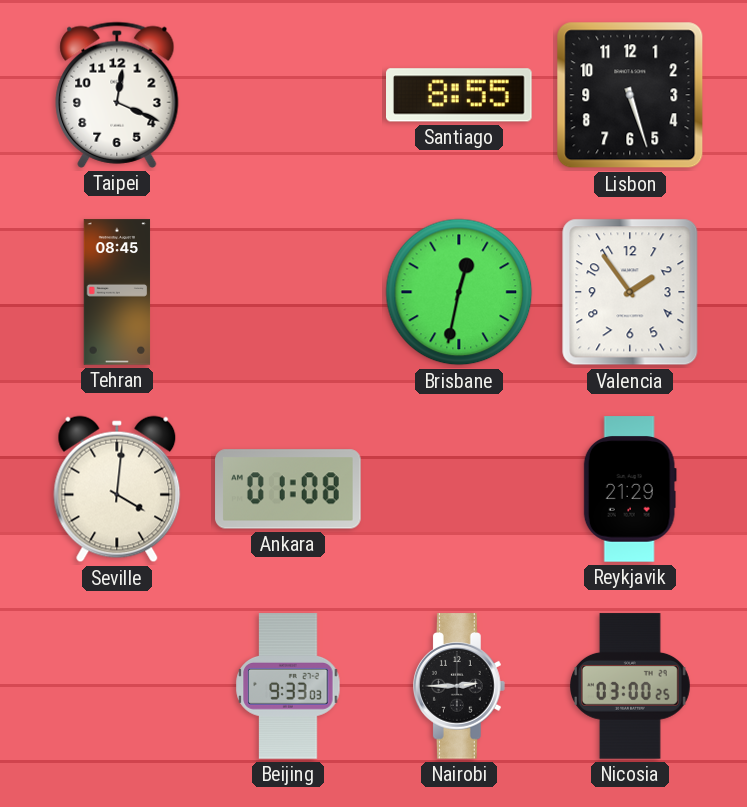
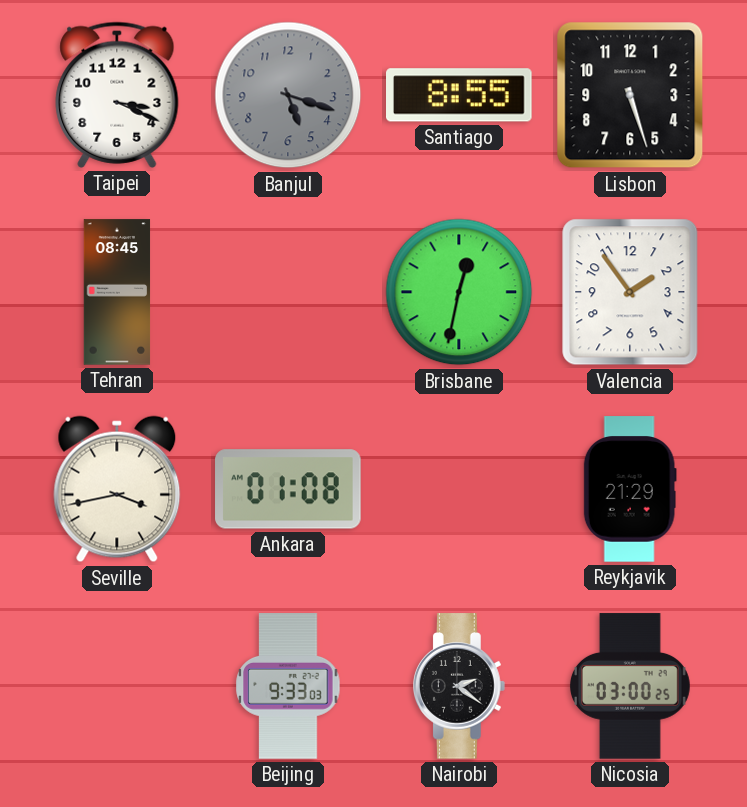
Taipei: 12:19 -> 3:19
Banjul: none -> 5:18
Seville: 4:01 -> 3:43
Nairobi: 2:45 -> 2:21
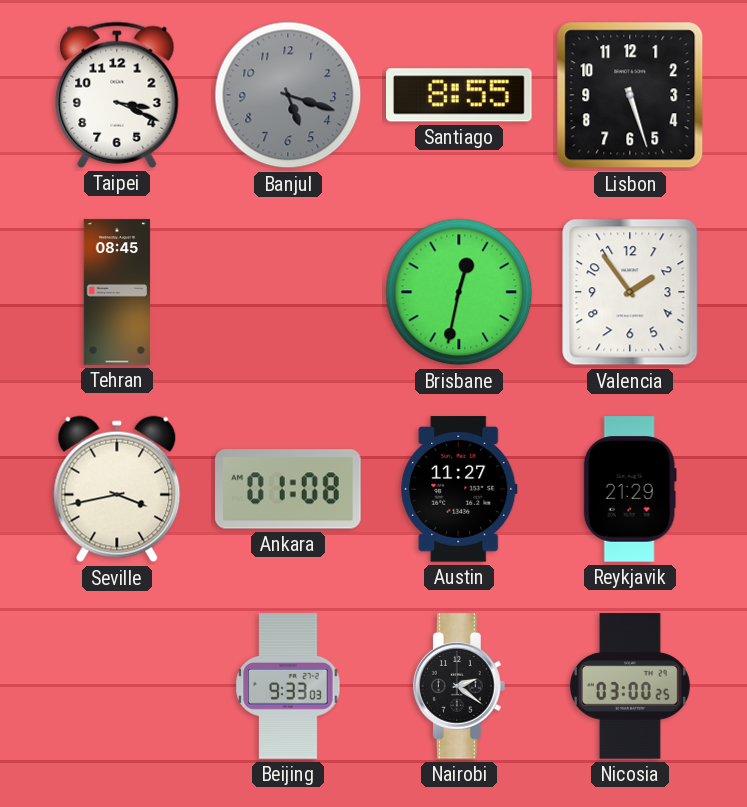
Austin: none -> 11:27
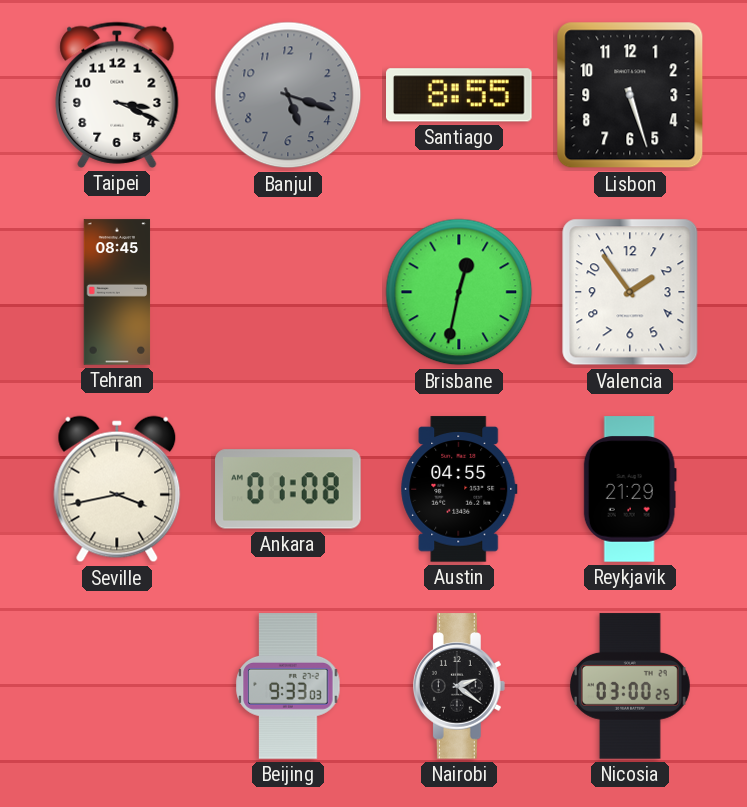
Austin: 11:27 -> 04:55
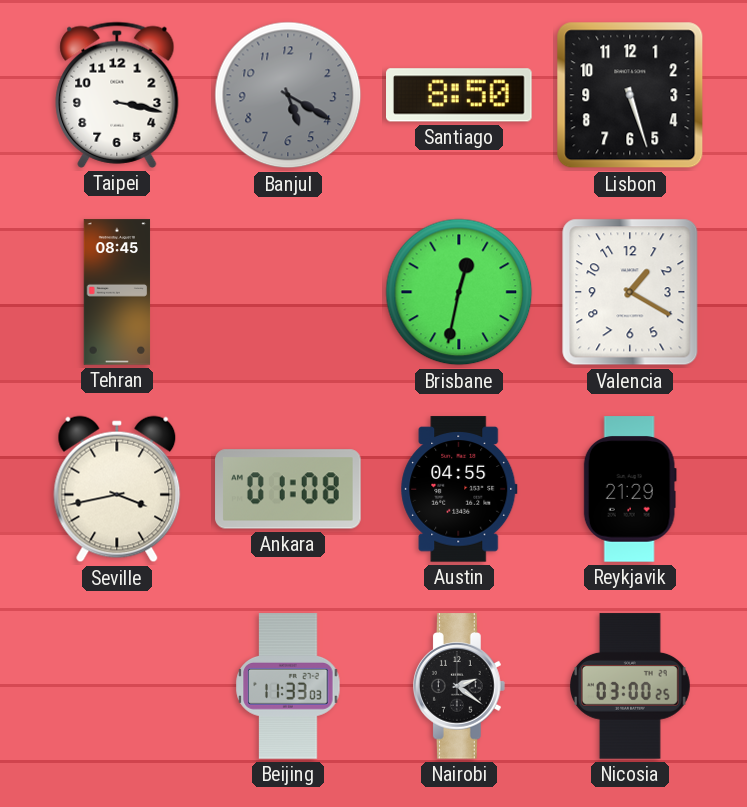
Taipei: 3:19 -> 3:17
Banjul: 5:18 -> 5:20
Santiago: 8:55 -> 8:50
Valencia: 1:54 -> 1:20
Beijing: 9:33 -> 11:33
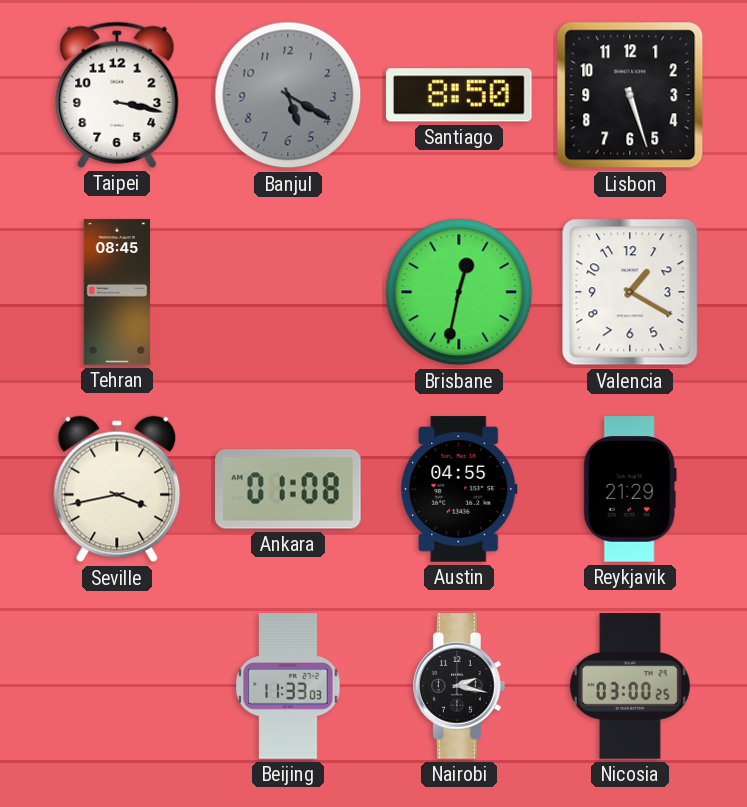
Nairobi: 2:21 -> 2:17
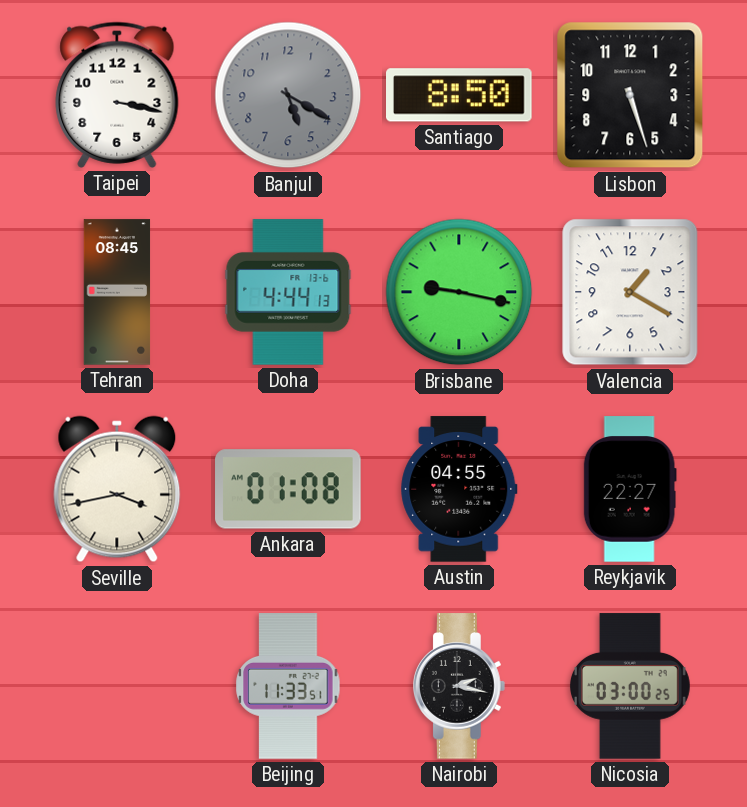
Doha: none -> 4:44
Brisbane: 12:32 -> 9:17
Reykjavik: 21:29 -> 22:27
Beijing: 11:33:03 -> 11:33:51
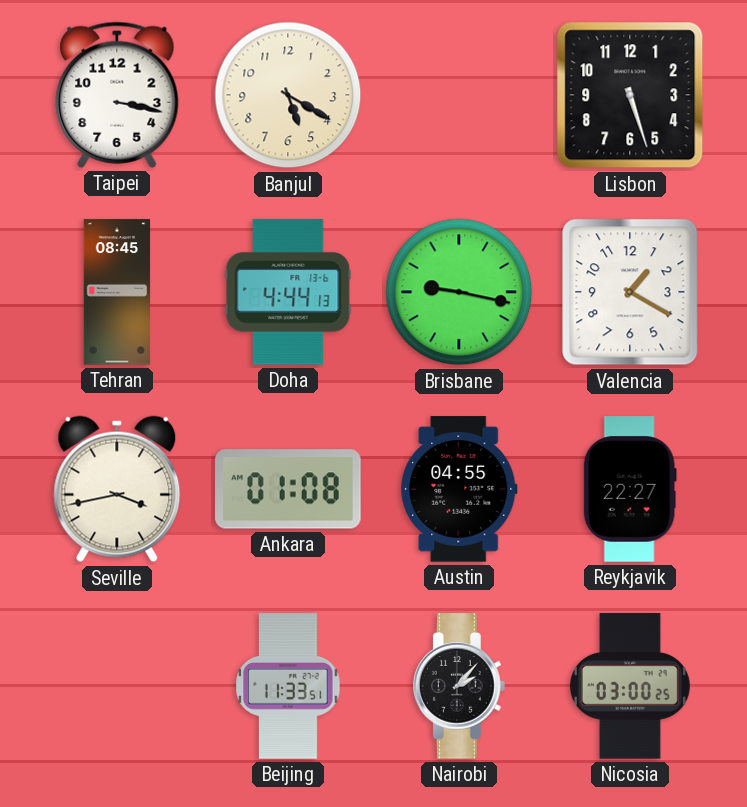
Banjul dial: grey -> cream
Santiago: 8:50 -> none
Nairobi: 2:17 -> 2:07
